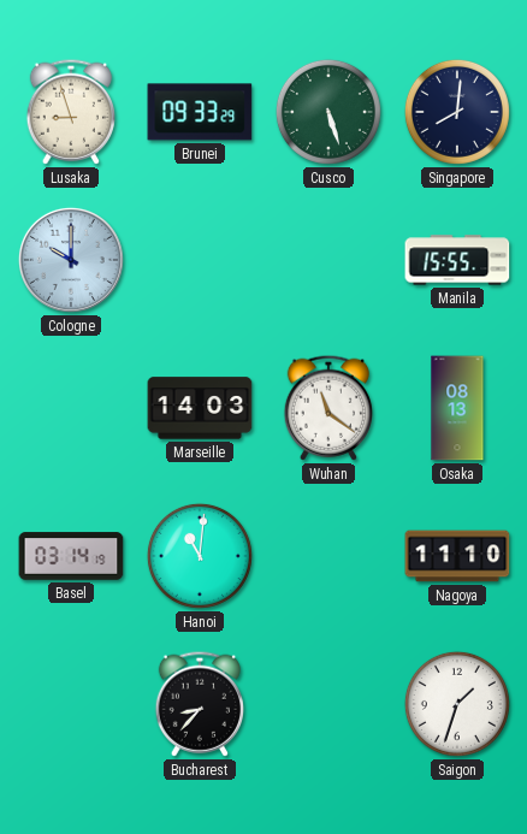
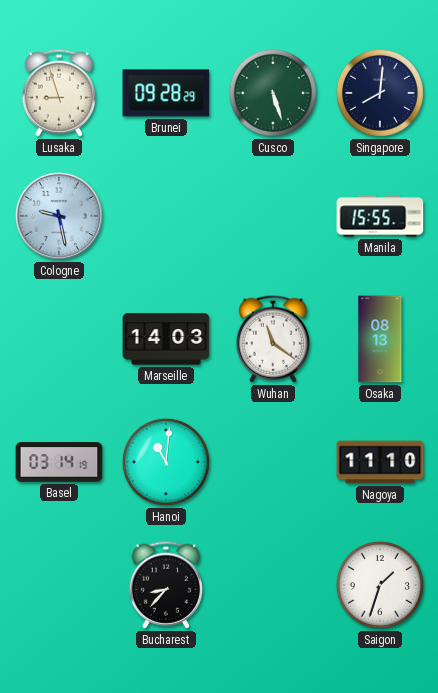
Brunei: 09:33 -> 09:28
Cologne: 10:00 -> 9:28
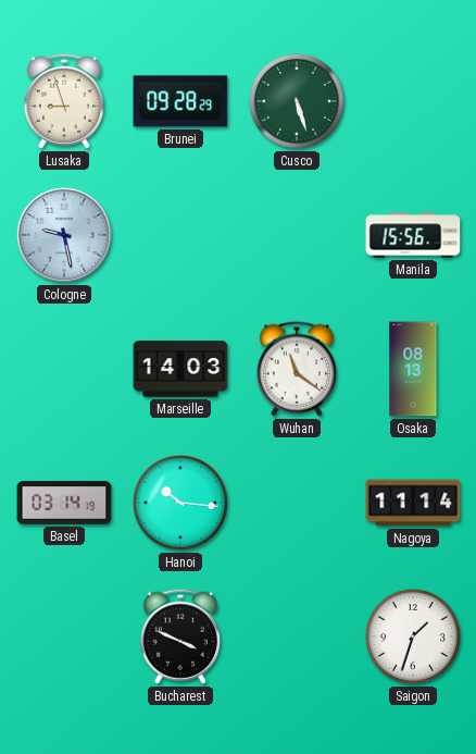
Singapore: 8:01 -> none
Manila: 15:55 -> 15:56
Hanoi: 11:01 -> 10:16
Nagoya: 11:10 -> 11:14
Bucharest: 8:37 -> 3:49
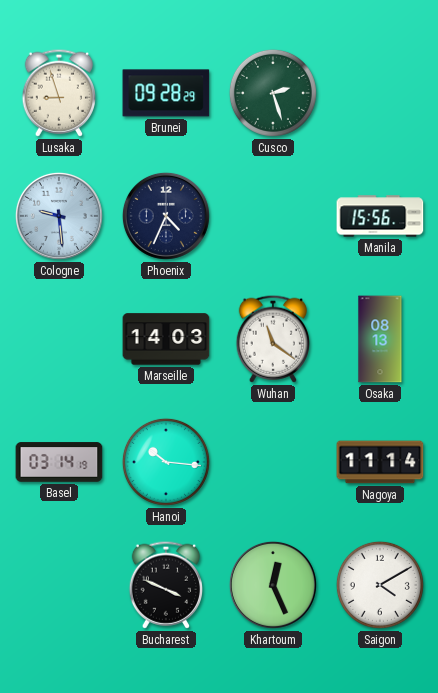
Cusco: 5:27 -> 2:27
Cologne: 9:28 -> 9:29
Phoenix: none -> 4:34
Khartoum: none -> 12:26
Saigon: 1:33 -> 4:10
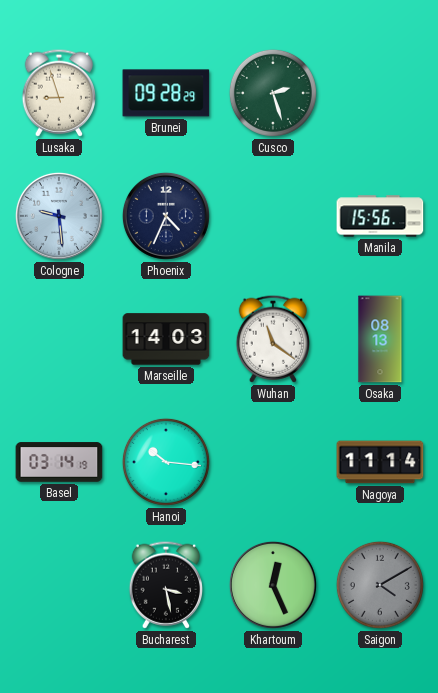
Bucharest: 3:49 -> 3:28
Saigon dial: white -> grey
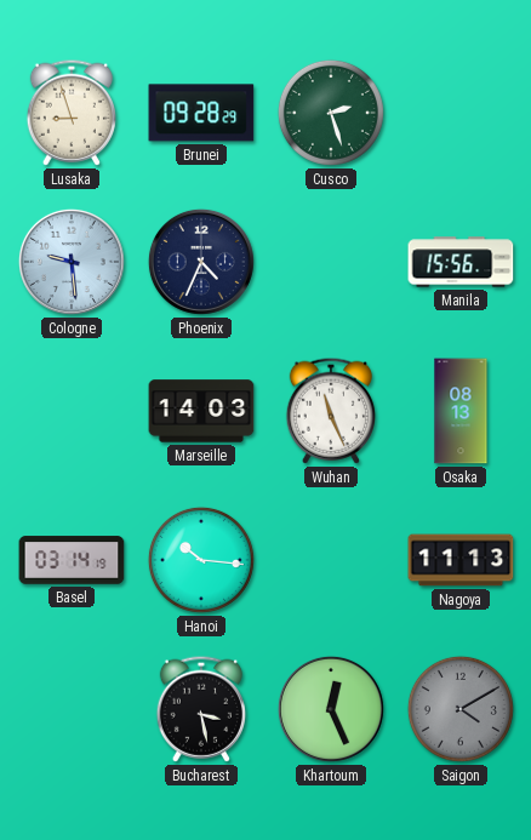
Wuhan: 11:21 -> 11:26
Nagoya: 11:14 -> 11:13
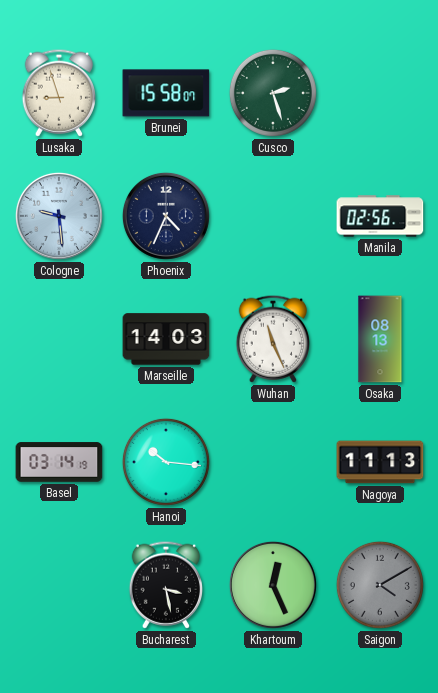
Brunei: 09:28 -> 15:58
Manila: 15:56 -> 02:56
